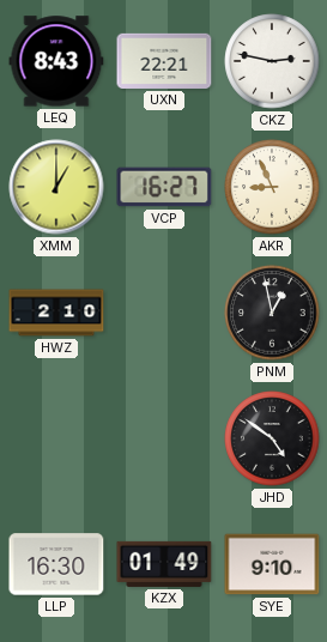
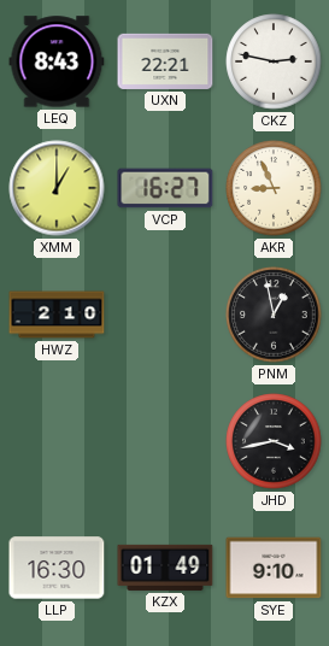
JHD: 4:51 -> 3:43
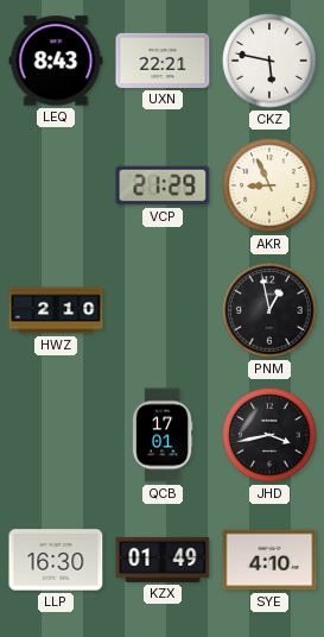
CKZ: 2:47 -> 5:47
XMM: 1:00 -> none
VCP: 16:27 -> 21:29
QCB: none -> 17:01
SYE: 9:10 -> 4:10
